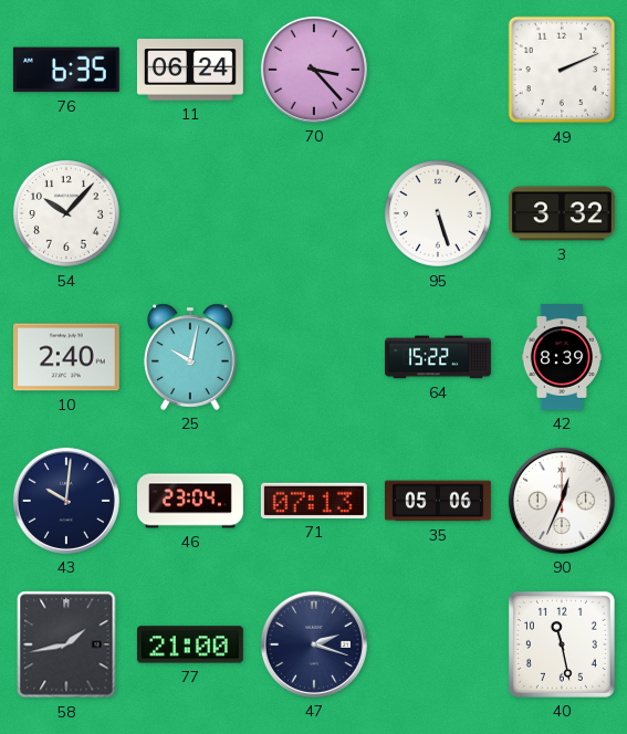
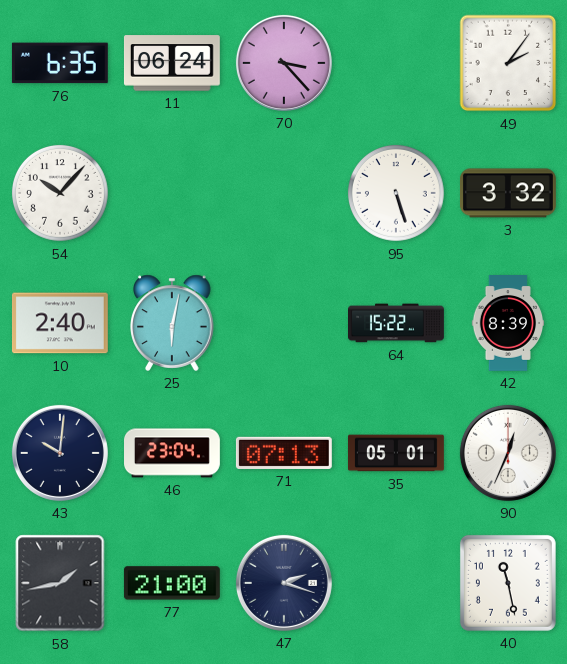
49: 2:11 -> 2:06
25: 10:02 -> 6:02
35: 05:06 -> 05:01
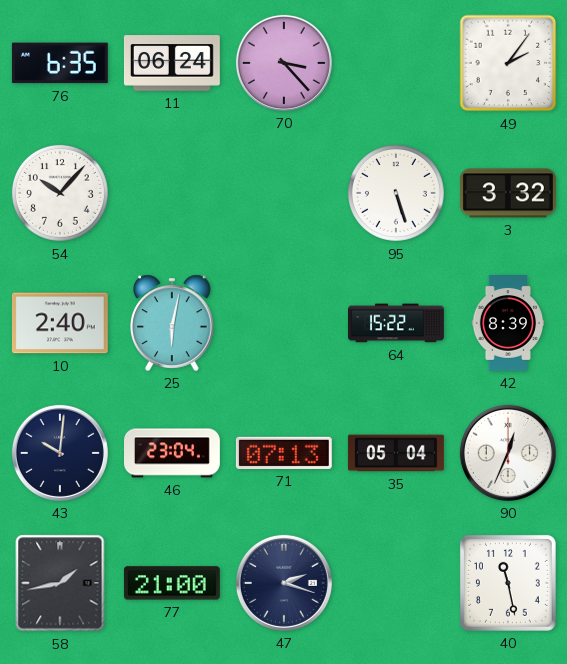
35: 05:01 -> 05:04
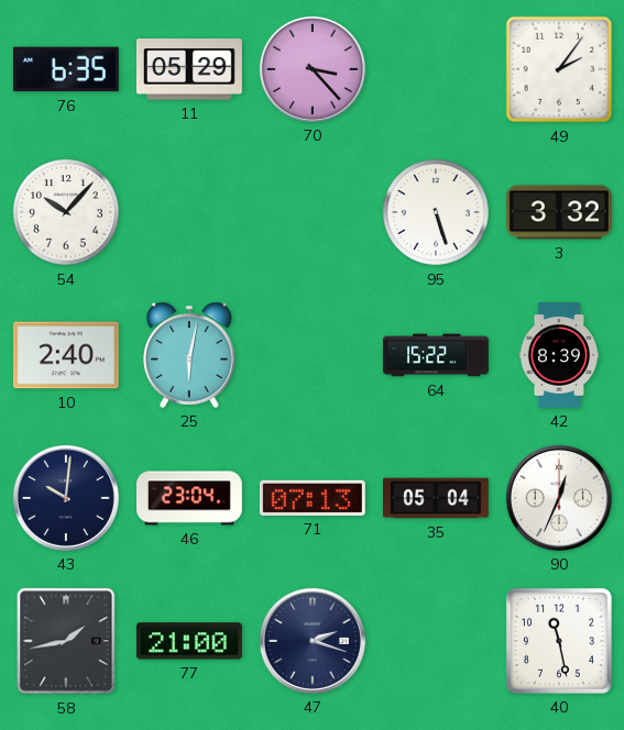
11: 06:24 -> 05:29
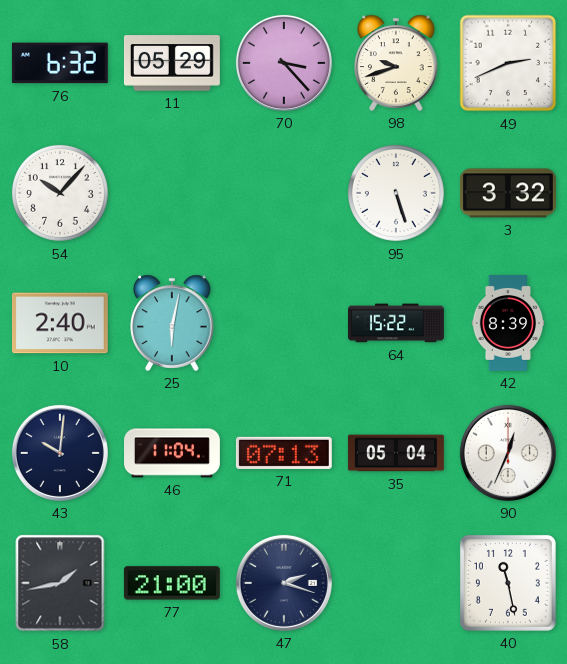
76: 6:35 -> 6:32
98: none -> 9:42
49: 2:06 -> 2:41
46: 23:04 -> 11:04
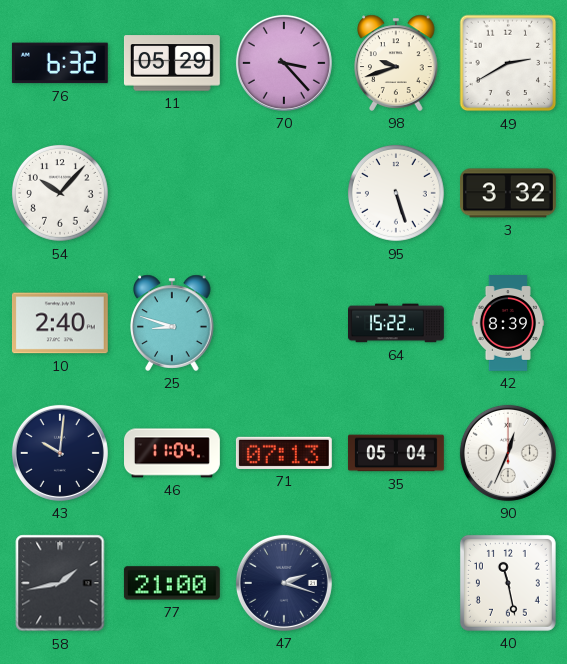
49: 2:41 -> 2:40
25: 6:02 -> 8:48
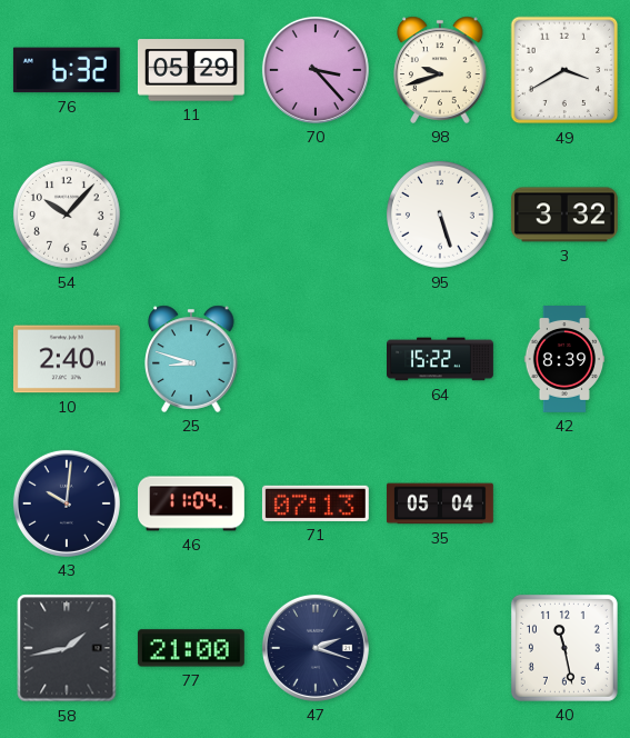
49: 2:40 -> 3:40
90: 12:34 -> none
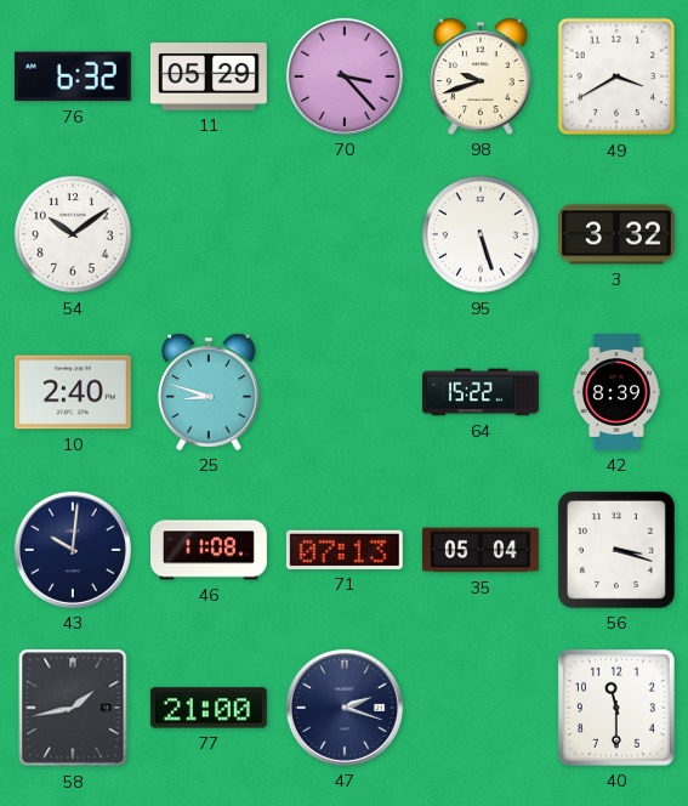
54: 10:07 -> 10:09
46: 11:04 -> 11:08
56: none -> 3:18
40: 11:28 -> 11:30
